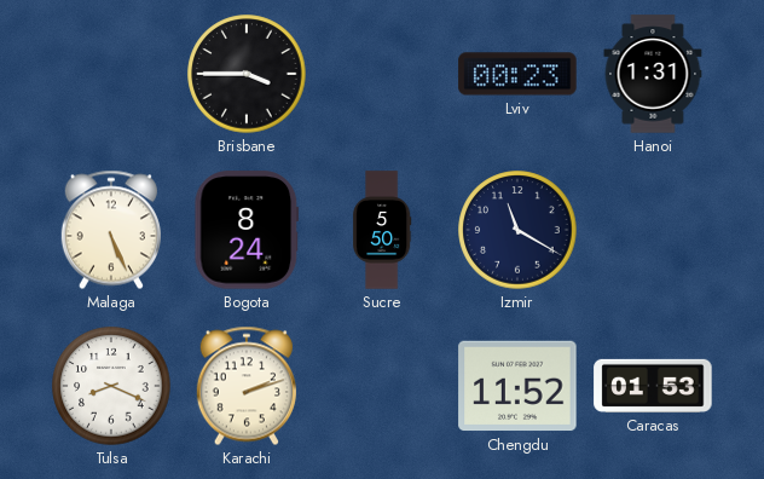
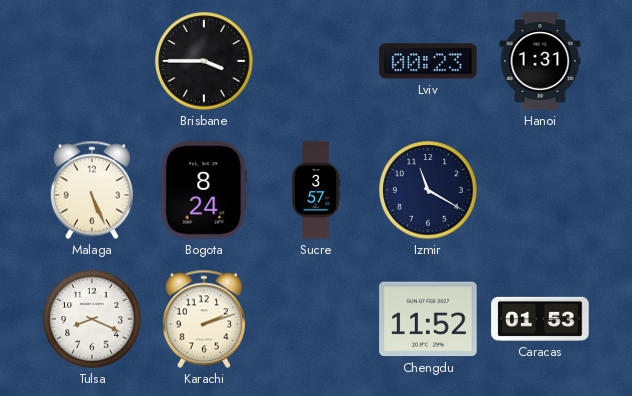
Sucre: 5:50 -> 3:57
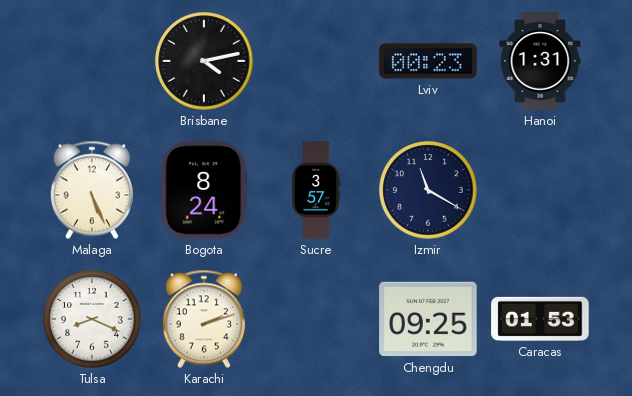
Brisbane: 3:45 -> 4:13
Chengdu: 11:52 -> 09:25
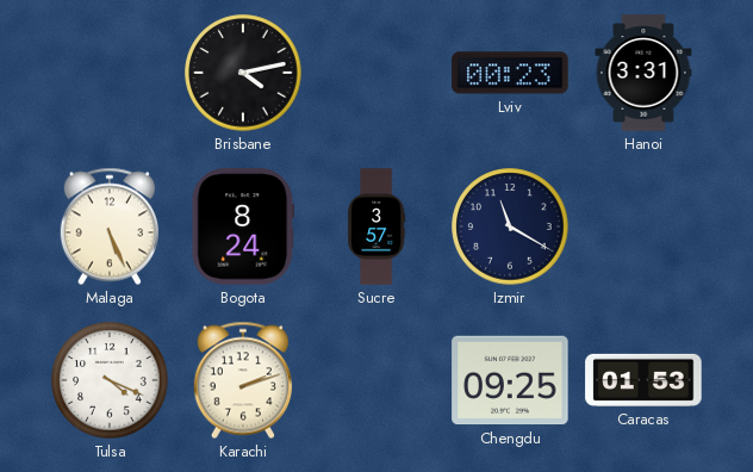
Hanoi: 1:31 -> 3:31
Tulsa: 8:19 -> 4:19
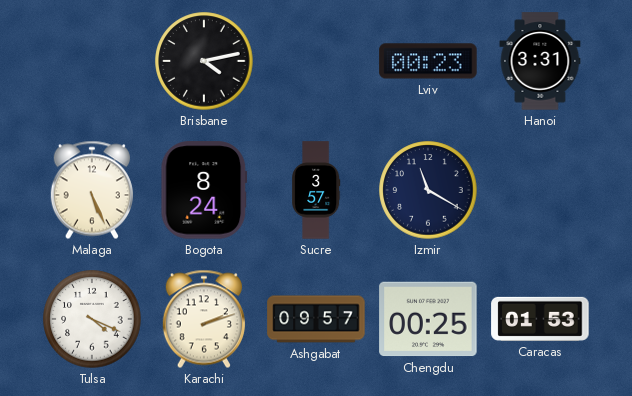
Ashgabat: none -> 09:57
Chengdu: 09:25 -> 00:25
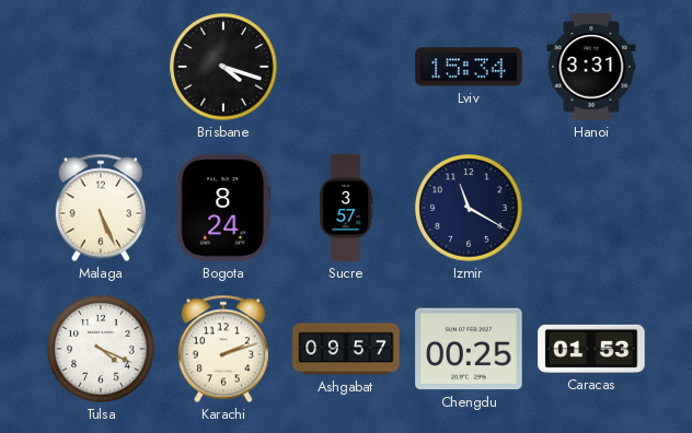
Brisbane: 4:13 -> 4:18
Lviv: 00:23 -> 15:34
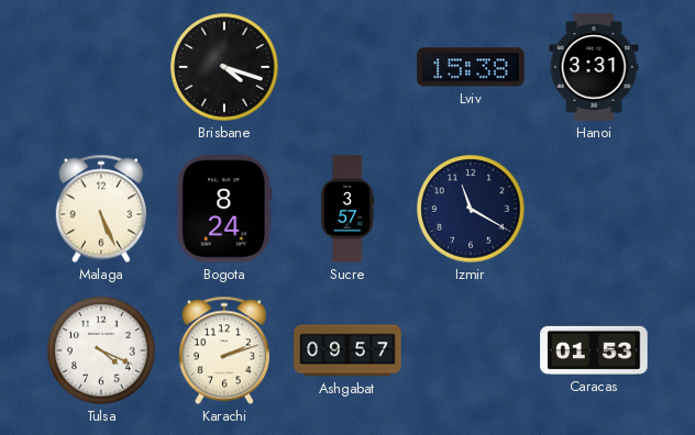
Lviv: 15:34 -> 15:38
Chengdu: 00:25 -> none
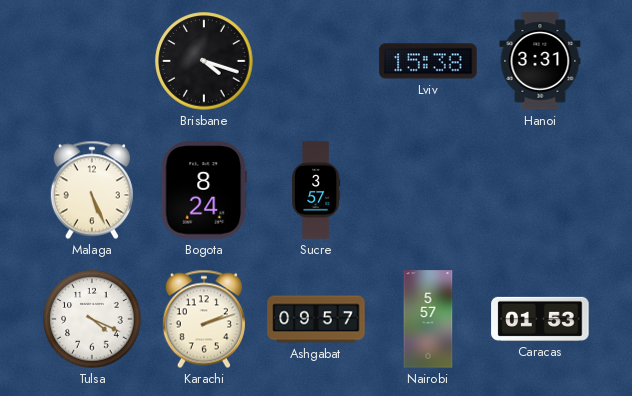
Izmir: 11:20 -> none
Nairobi: none -> 5:57
